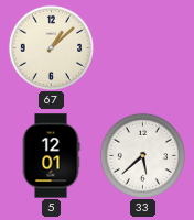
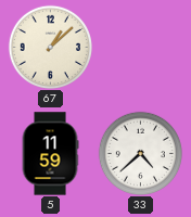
5: 12:01 -> 11:59
33: 5:38 -> 4:38
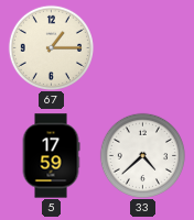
67: 1:08 -> 1:15
5: 11:59 -> 17:59
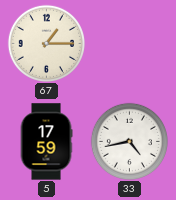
33: 4:38 -> 4:43
